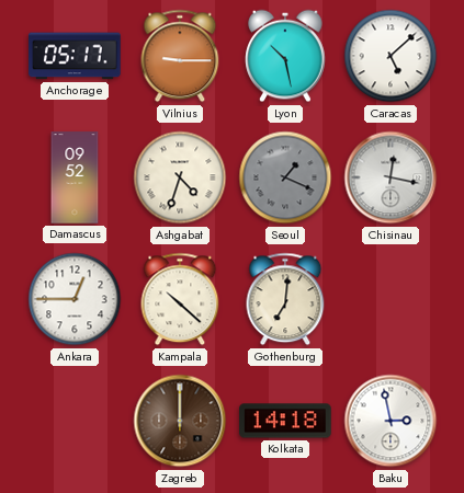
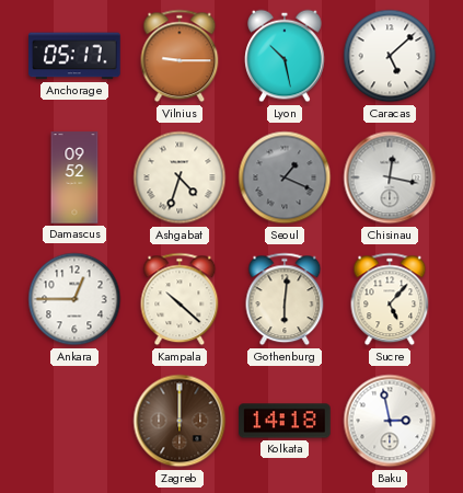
Gothenburg: 7:01 -> 6:01
Sucre: none -> 5:07
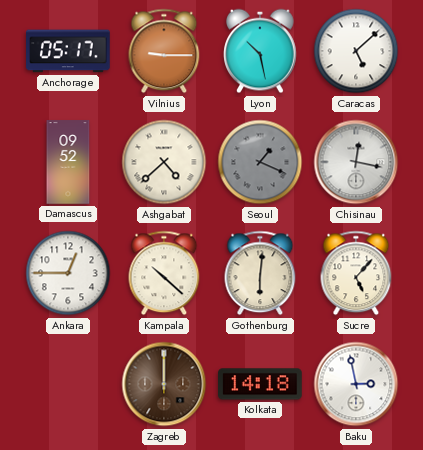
Ashgabat: 4:33 -> 4:38
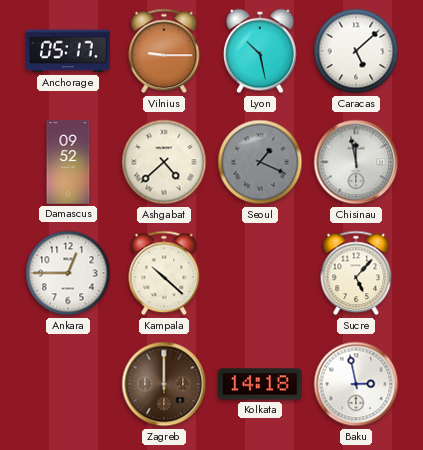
Chisinau: 12:17 -> 11:58
Gothenburg: 6:01 -> none
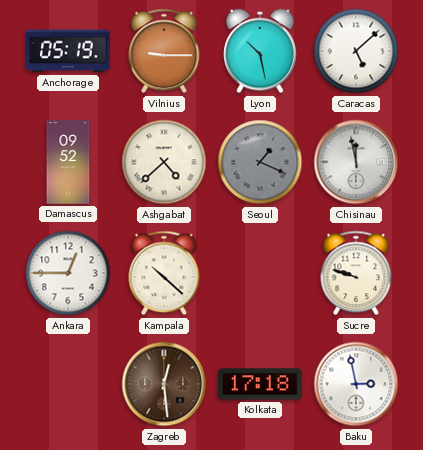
Anchorage: 05:17 -> 05:19
Sucre: 5:07 -> 9:48
Zagreb: 12:00 -> 12:29
Kolkata: 14:18 -> 17:18
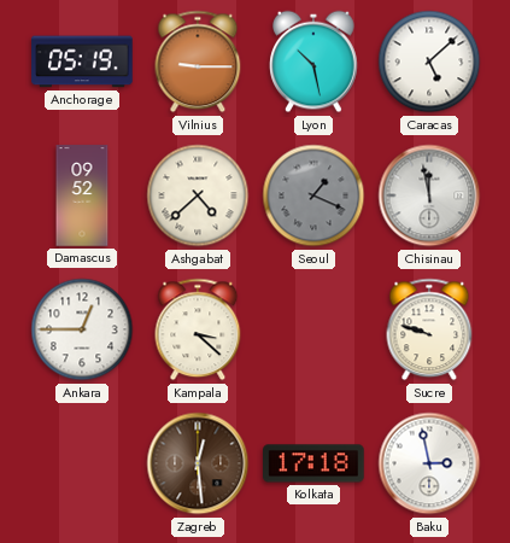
Kampala: 10:22 -> 3:22
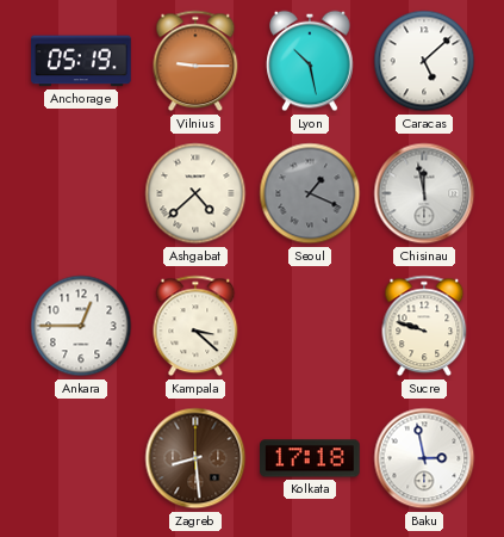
Damascus: 09:52 -> none
Zagreb: 12:29 -> 8:29
